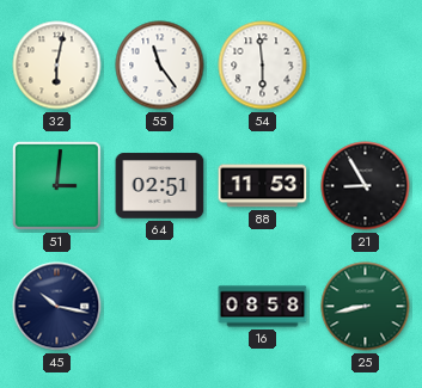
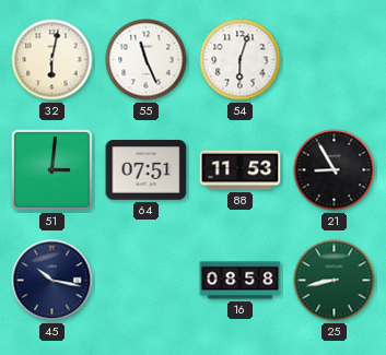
55: 11:24 -> 11:26
54: 5:59 -> 6:03
64: 02:51 -> 07:51
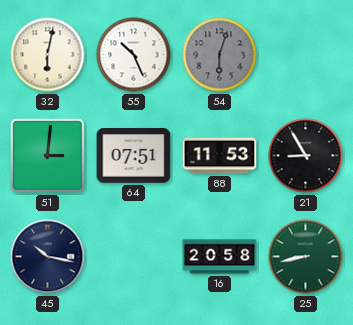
55: 11:26 -> 10:26
54 dial: white -> grey
16: 08:58 -> 20:58
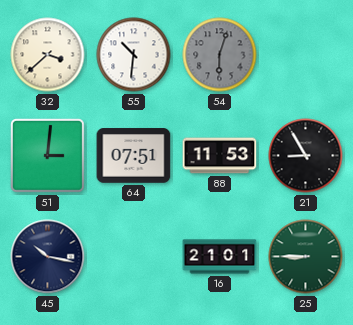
32: 6:02 -> 3:38
55: 10:26 -> 10:31
16: 20:58 -> 21:01
25: 8:43 -> 8:45
